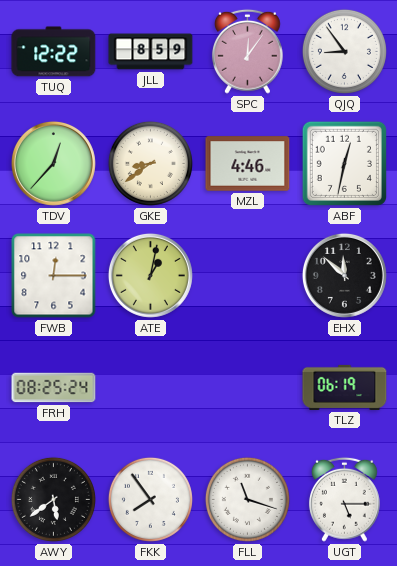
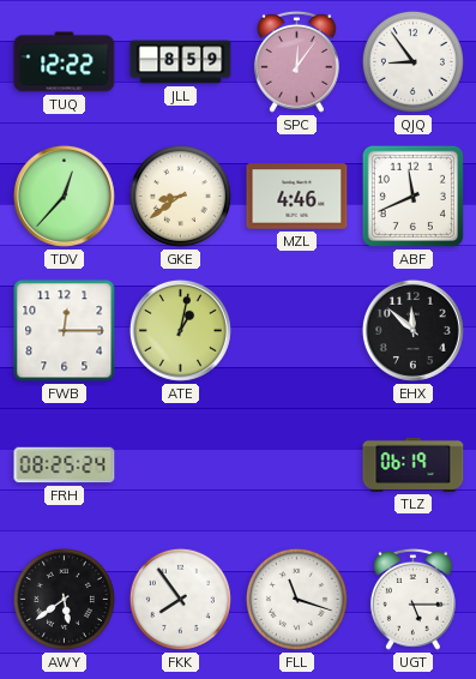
ABF: 12:32 -> 11:41
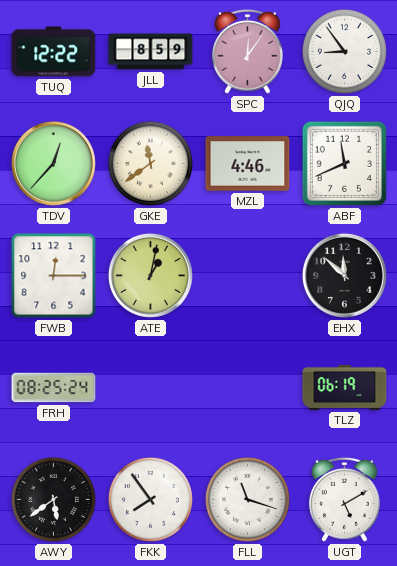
GKE: 8:39 -> 11:39
UGT: 5:15 -> 5:10
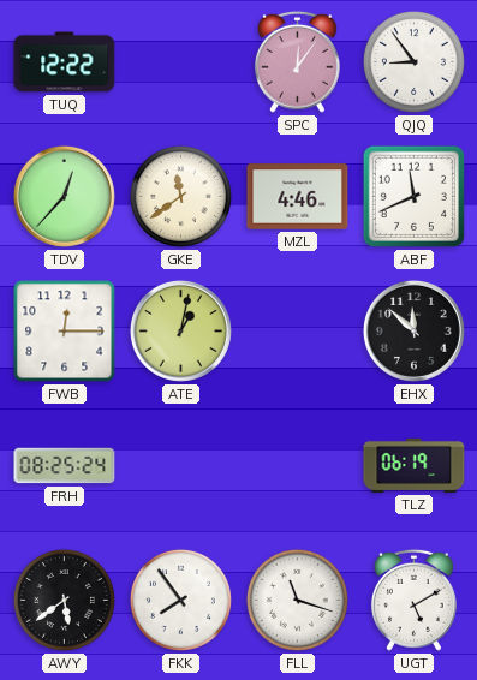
JLL: 8:59 -> none
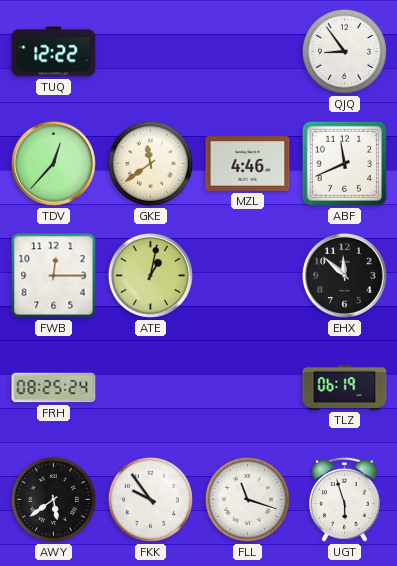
SPC: 12:06 -> none
FKK: 7:54 -> 9:54
UGT: 5:10 -> 5:57
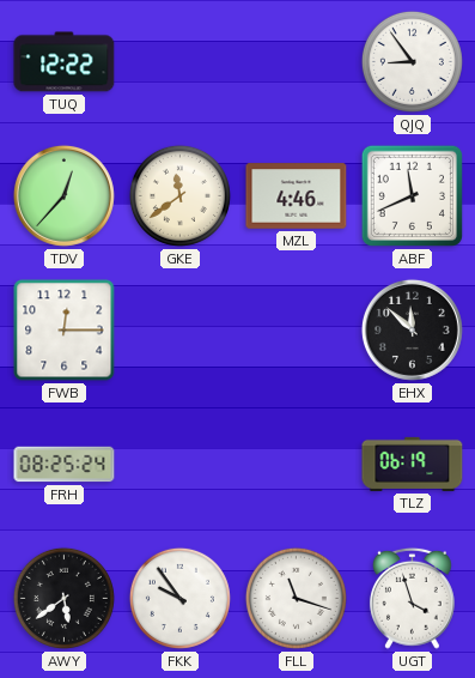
ATE: 1:02 -> none
UGT: 5:57 -> 3:57
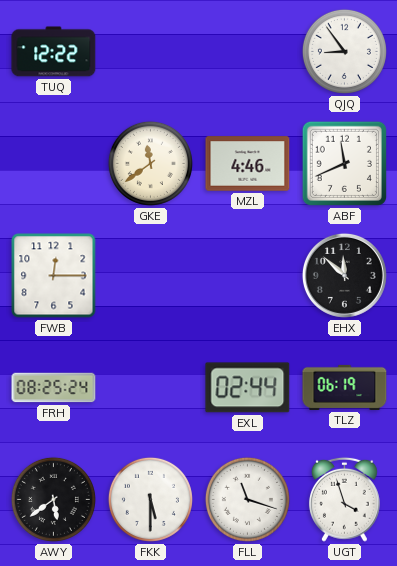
TDV: 12:37 -> none
EXL: none -> 02:44
FKK: 9:54 -> 5:30
